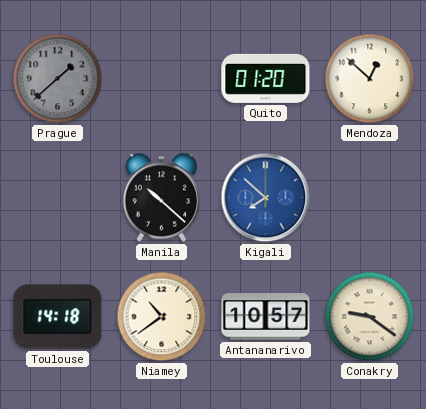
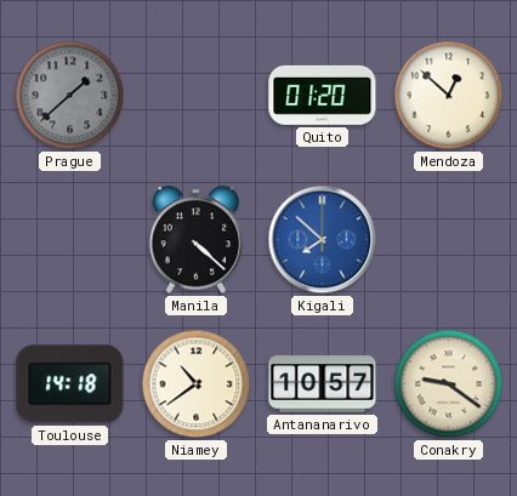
Manila: 10:22 -> 4:22
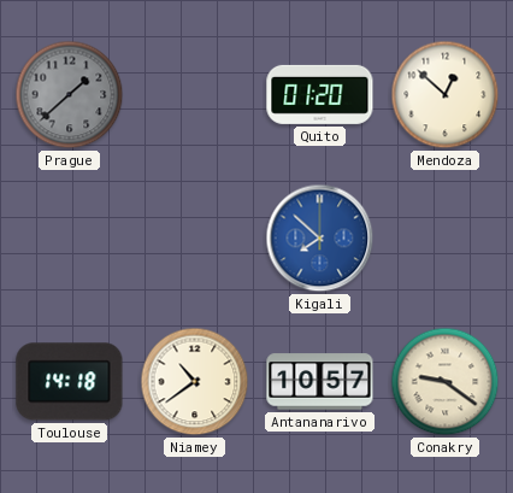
Manila: 4:22 -> none
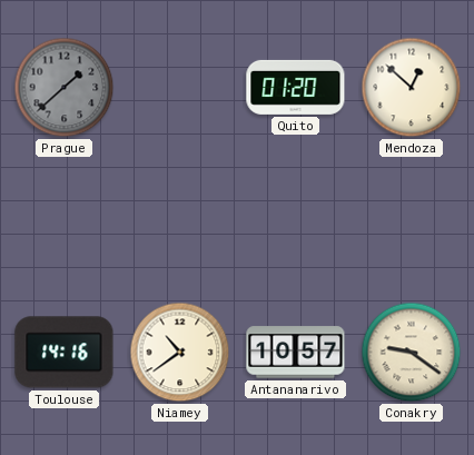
Kigali: 7:52 -> none
Toulouse: 14:18 -> 14:16
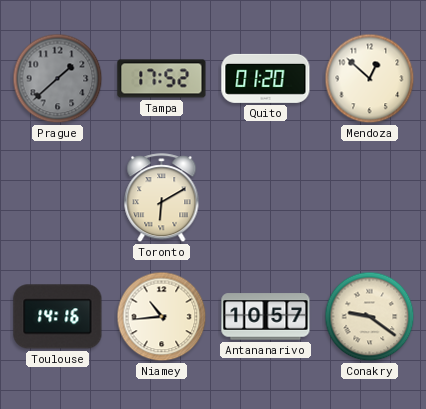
Tampa: none -> 17:52
Toronto: none -> 6:10
Niamey: 10:39 -> 10:44
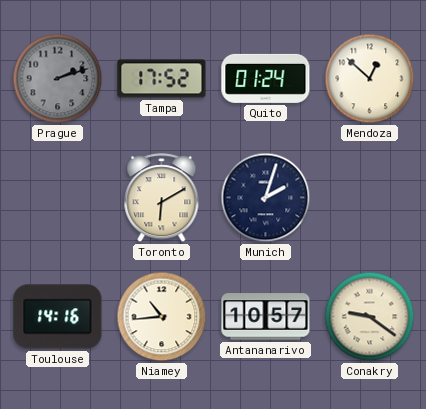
Prague: 1:38 -> 2:12
Quito: 01:20 -> 01:24
Munich: none -> 2:03
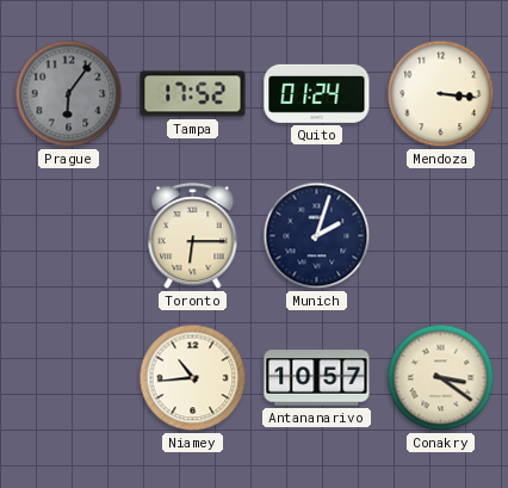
Prague: 2:12 -> 6:06
Mendoza: 12:52 -> 3:16
Toronto: 6:10 -> 6:15
Toulouse: 14:16 -> none
Conakry: 9:21 -> 3:21
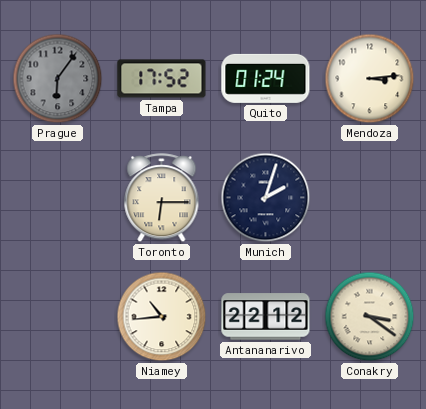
Mendoza: 3:16 -> 3:14
Antananarivo: 10:57 -> 22:12
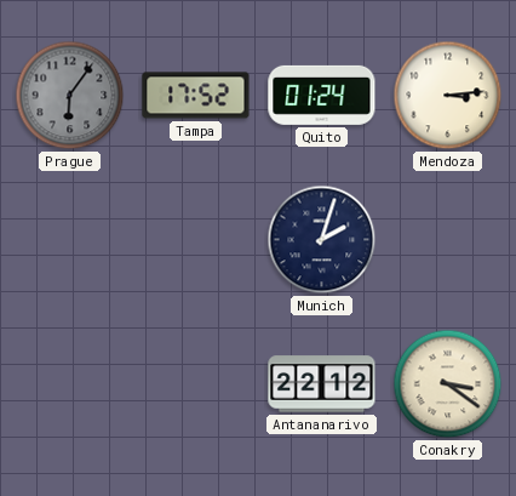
Toronto: 6:15 -> none
Niamey: 10:44 -> none
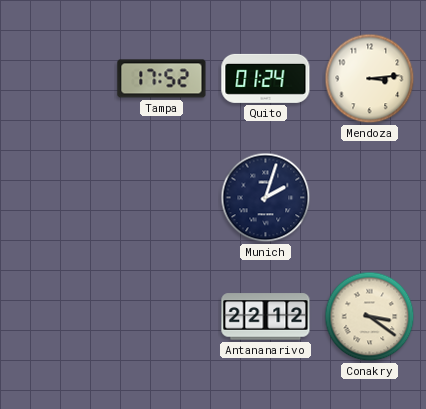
Prague: 6:06 -> none
